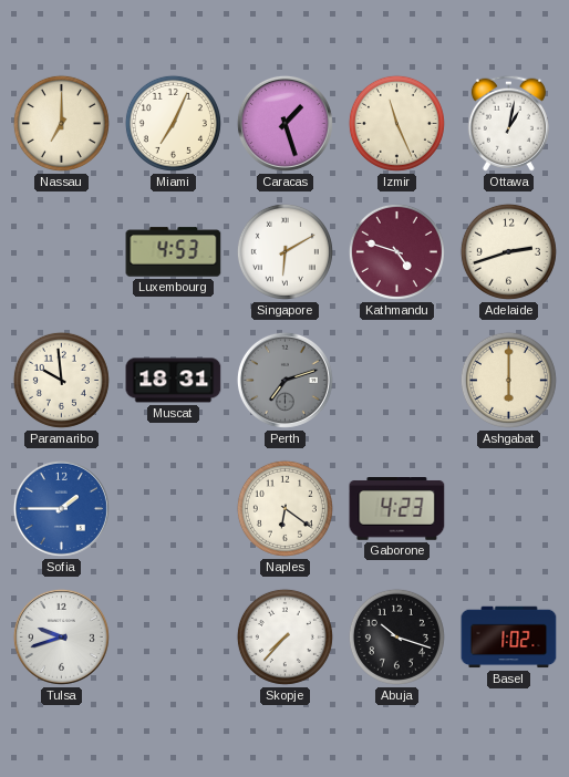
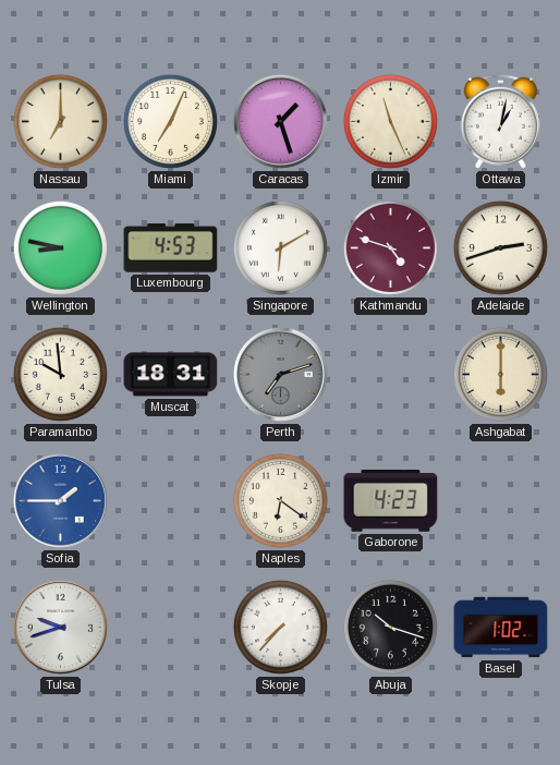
Wellington: none -> 8:47
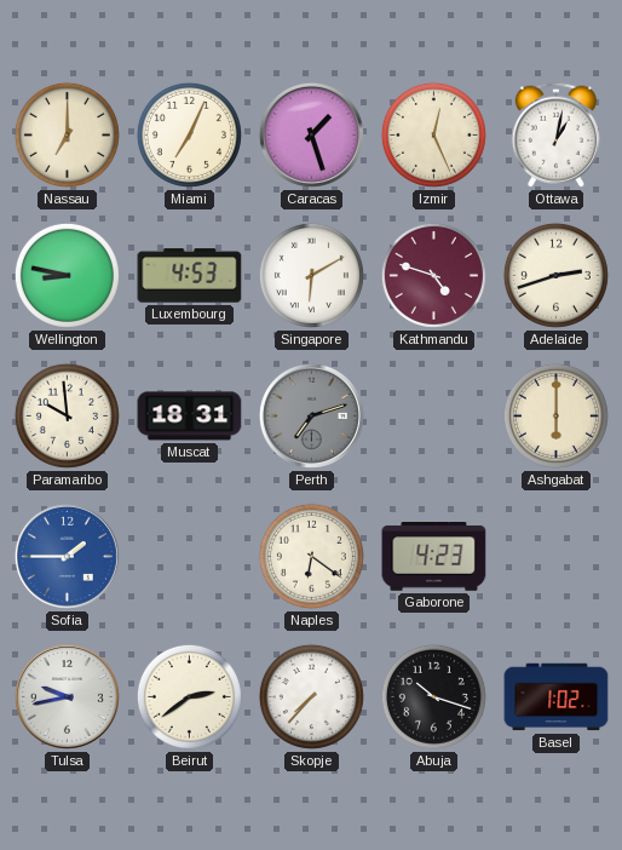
Izmir: 11:26 -> 12:26
Tulsa: 9:42 -> 9:43
Beirut: none -> 2:39
